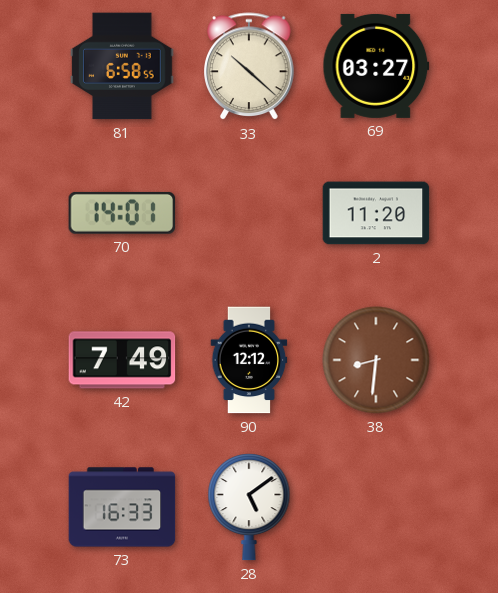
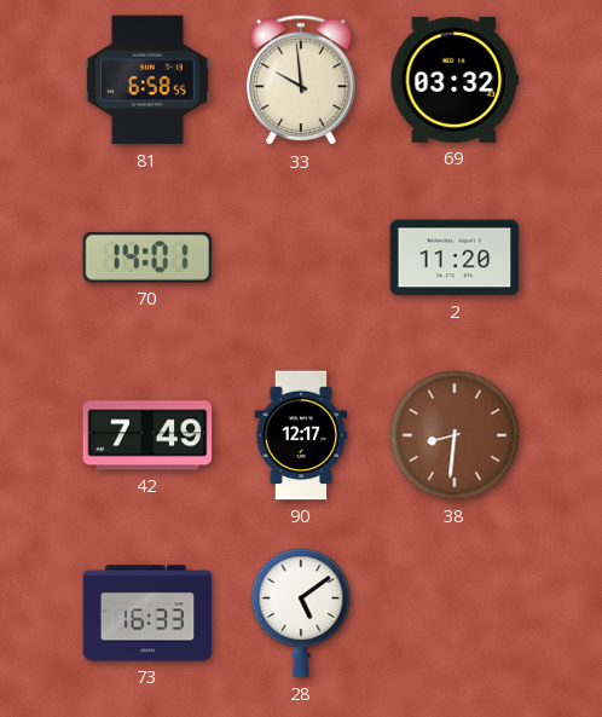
33: 10:22 -> 9:59
69: 03:27 -> 03:32
90: 12:12 -> 12:17
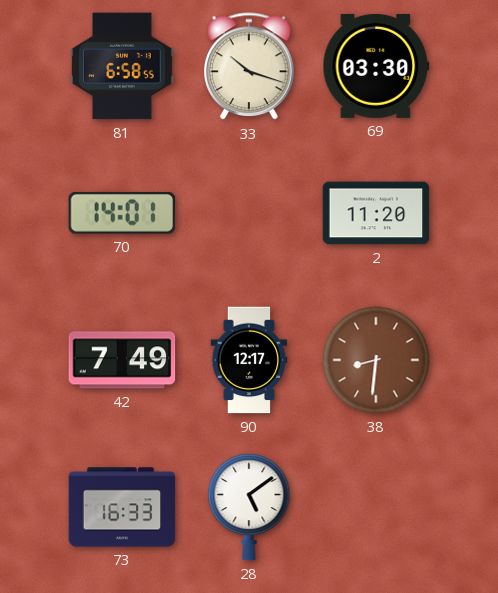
33: 9:59 -> 10:18
69: 03:32 -> 03:30
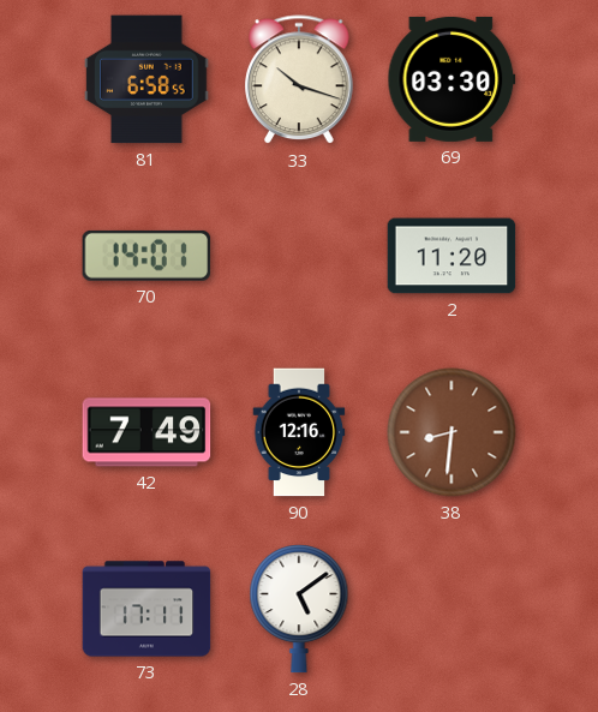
90: 12:17 -> 12:16
73: 16:33 -> 17:11
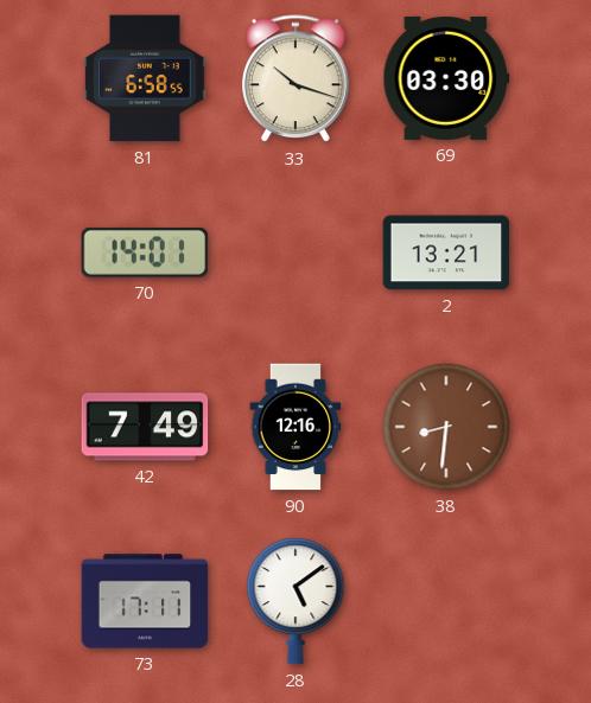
2: 11:20 -> 13:21
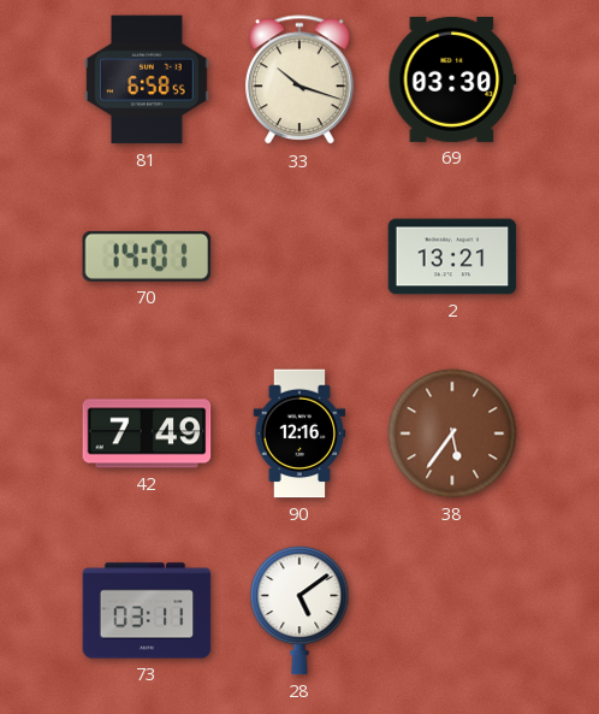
38: 8:31 -> 5:36
73: 17:11 -> 03:11
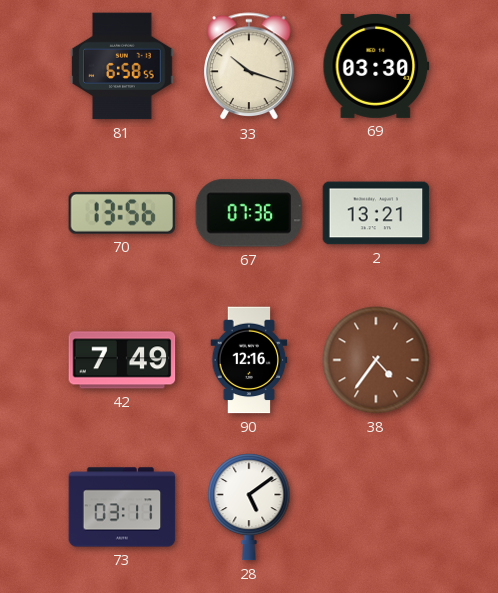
70: 14:01 -> 13:56
67: none -> 07:36
38: 5:36 -> 4:36
